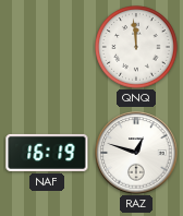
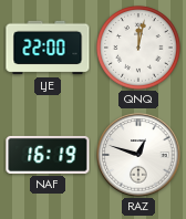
LJE: none -> 22:00
QNQ: 11:59 -> 12:02
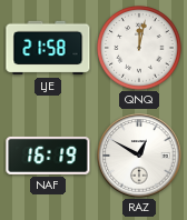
LJE: 22:00 -> 21:58
RAZ: 12:48 -> 12:50
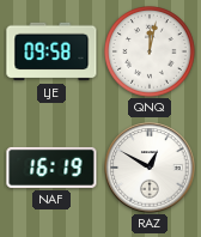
LJE: 21:58 -> 09:58
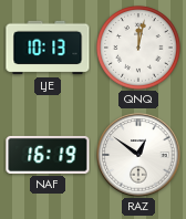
LJE: 09:58 -> 10:13
RAZ: 12:50 -> 12:51
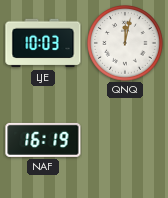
LJE: 10:13 -> 10:03
RAZ: 12:51 -> none
